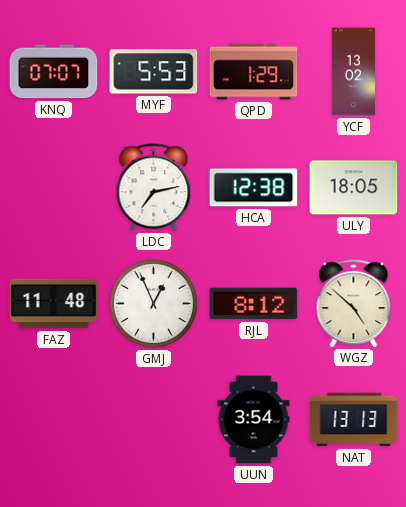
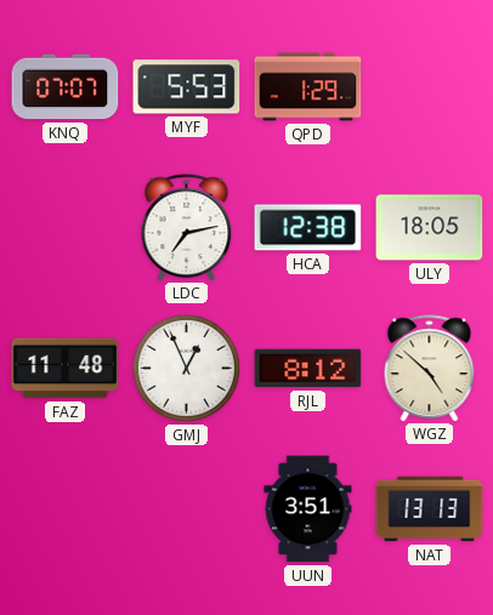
YCF: 13:02 -> none
UUN: 3:54 -> 3:51
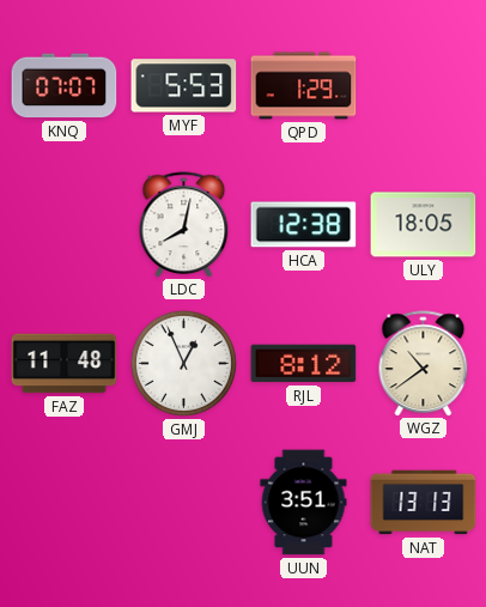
LDC: 7:13 -> 8:02
WGZ: 4:52 -> 10:39
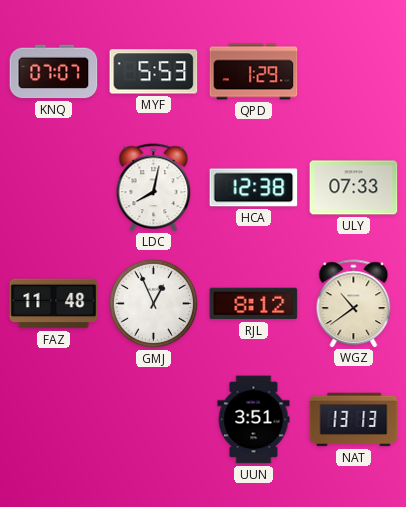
ULY: 18:05 -> 07:33
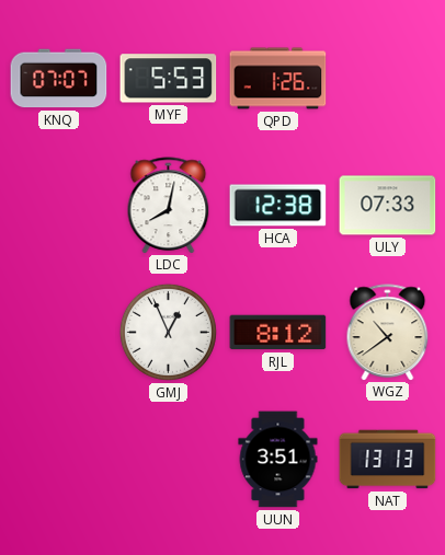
QPD: 1:29 -> 1:26
FAZ: 11:48 -> none
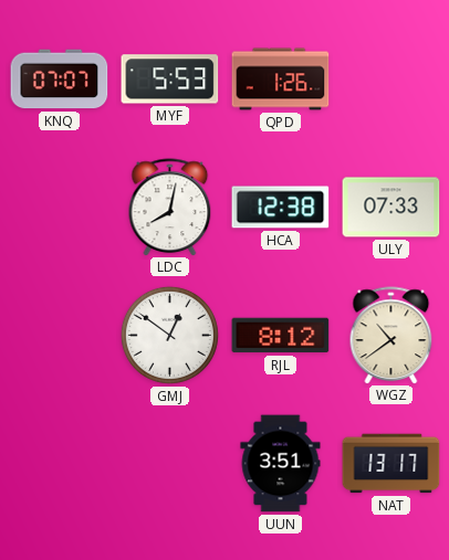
GMJ: 12:56 -> 12:51
NAT: 13:13 -> 13:17
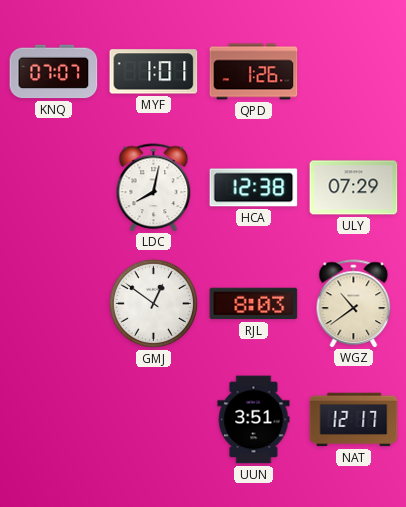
MYF: 5:53 -> 1:01
ULY: 07:33 -> 07:29
RJL: 8:12 -> 8:03
NAT: 13:17 -> 12:17
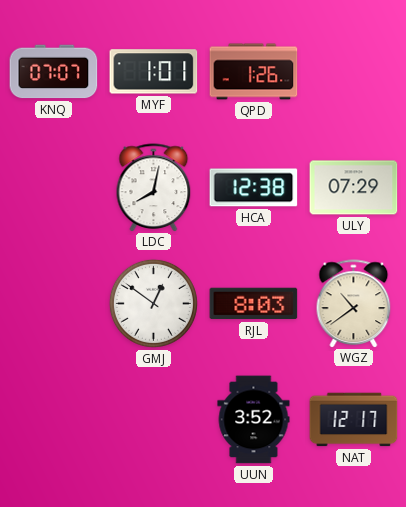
UUN: 3:51 -> 3:52
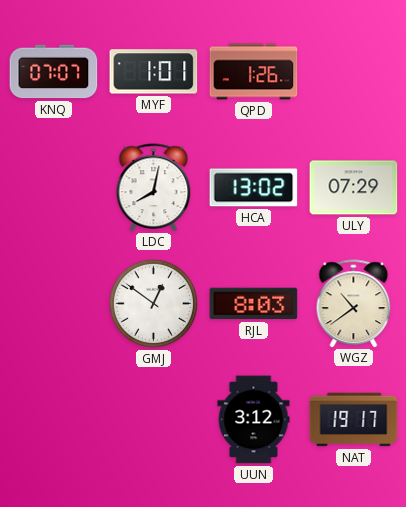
HCA: 12:38 -> 13:02
UUN: 3:52 -> 3:12
NAT: 12:17 -> 19:17
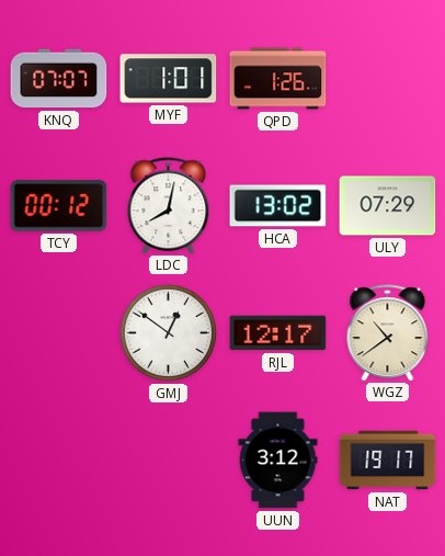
TCY: none -> 00:12
RJL: 8:03 -> 12:17
